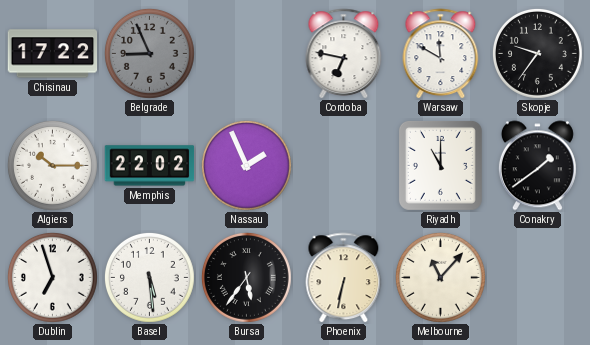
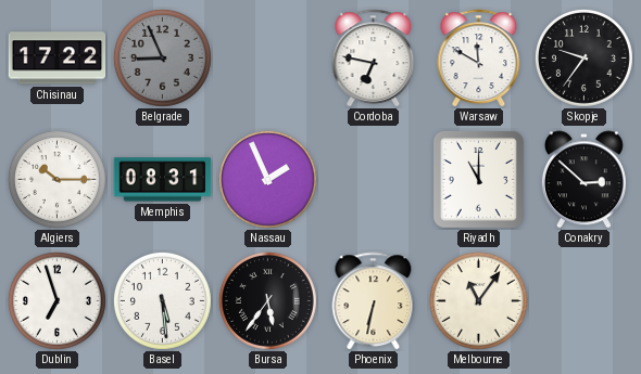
Memphis: 22:02 -> 08:31
Conakry: 1:39 -> 2:52
Melbourne: 11:07 -> 11:06
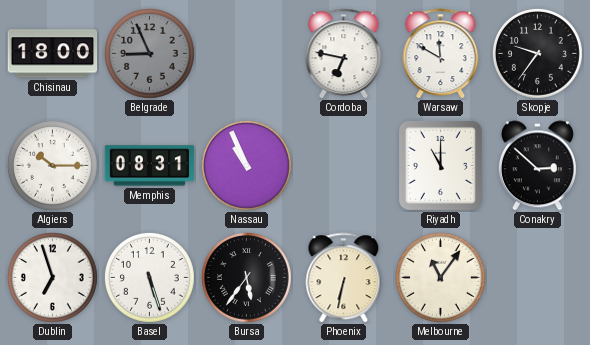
Chisinau: 17:22 -> 18:00
Nassau: 1:56 -> 10:56
Basel: 5:29 -> 5:27
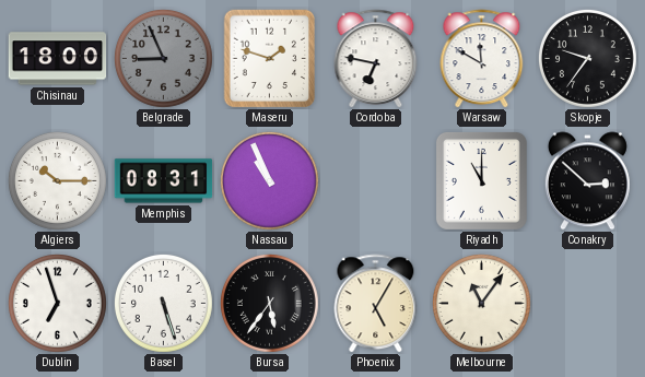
Maseru: none -> 1:48
Phoenix: 6:32 -> 5:05
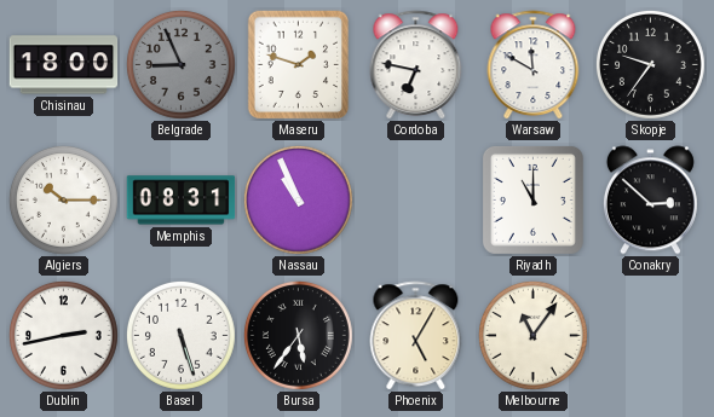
Dublin: 6:57 -> 2:43
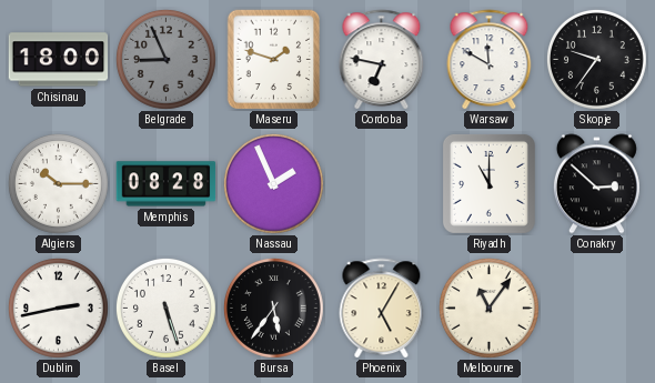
Memphis: 08:31 -> 08:28
Nassau: 10:56 -> 1:56
